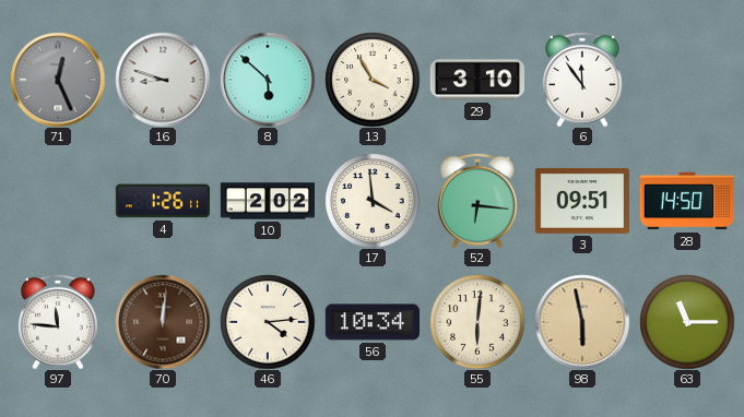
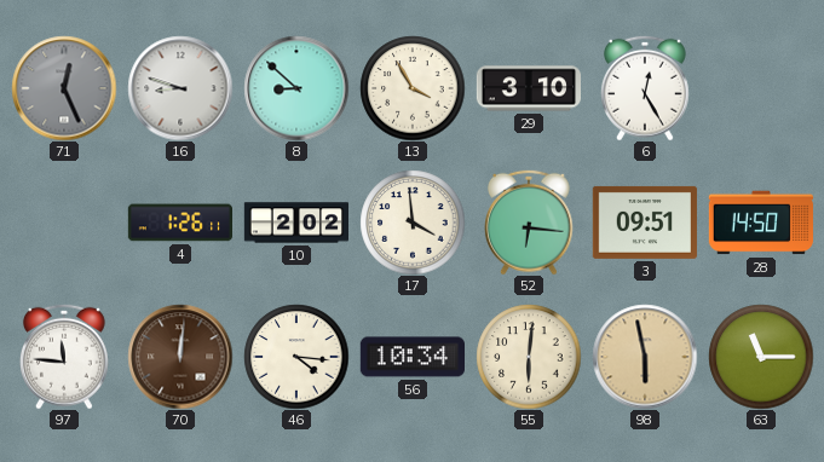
8: 5:52 -> 8:52
6: 11:54 -> 12:25
46: 4:14 -> 4:16
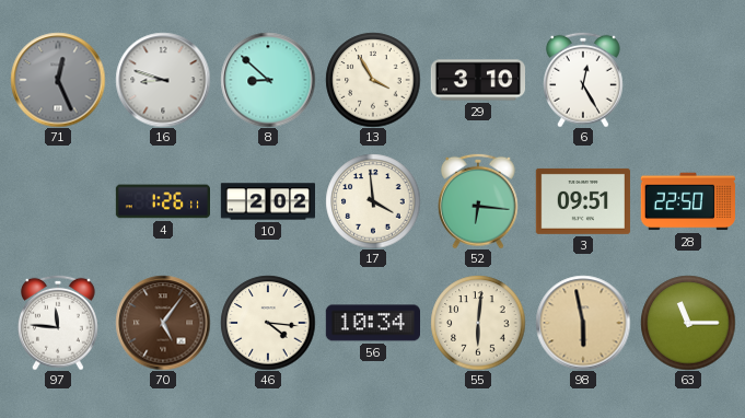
28: 14:50 -> 22:50
70: 12:01 -> 5:06
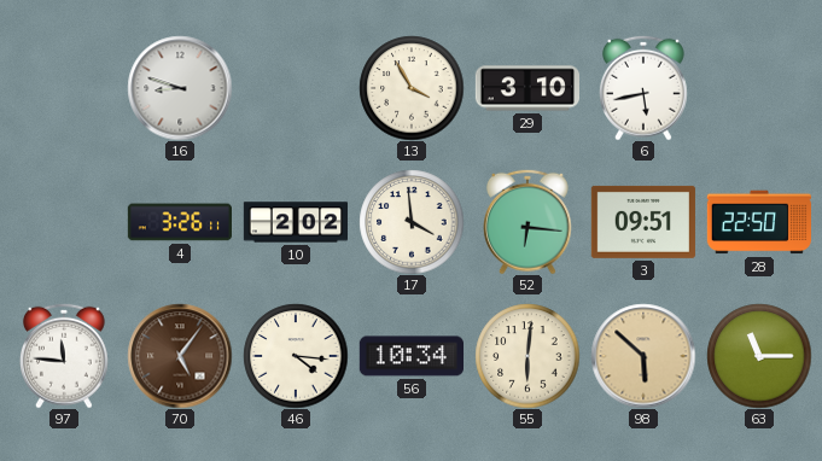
71: 12:26 -> none
8: 8:52 -> none
6: 12:25 -> 5:43
4: 1:26 -> 3:26
98: 5:58 -> 5:52
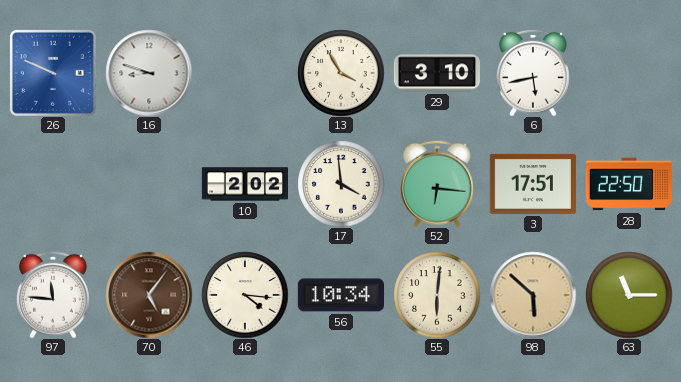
26: none -> 9:49
4: 3:26 -> none
3: 09:51 -> 17:51
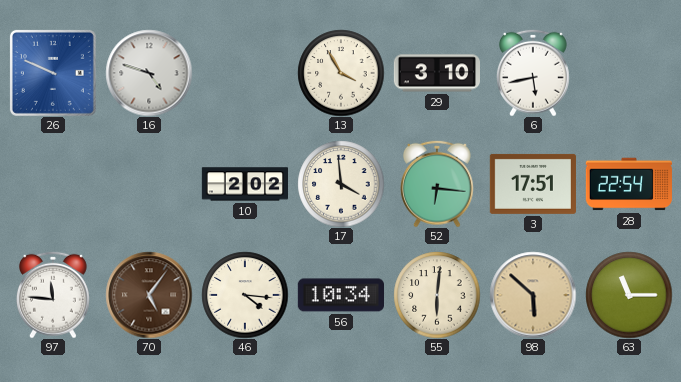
16: 8:48 -> 4:48
28: 22:50 -> 22:54
